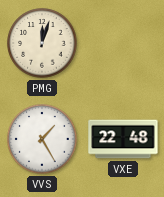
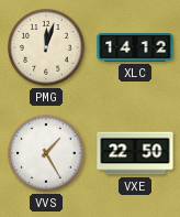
XLC: none -> 14:12
VXE: 22:48 -> 22:50
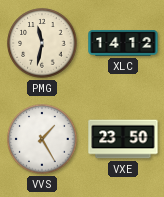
PMG: 12:03 -> 11:32
VXE: 22:50 -> 23:50
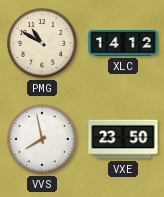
PMG: 11:32 -> 10:50
VVS: 1:25 -> 7:58
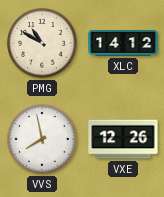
VXE: 23:50 -> 12:26
